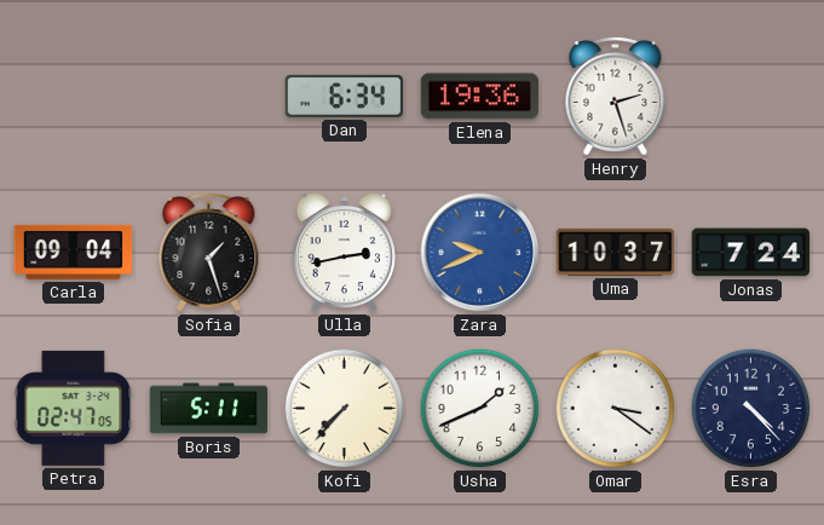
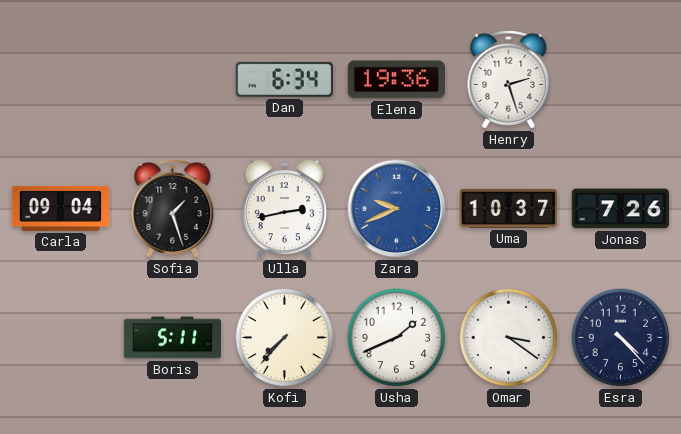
Jonas: 7:24 -> 7:26
Petra: 02:47 -> none
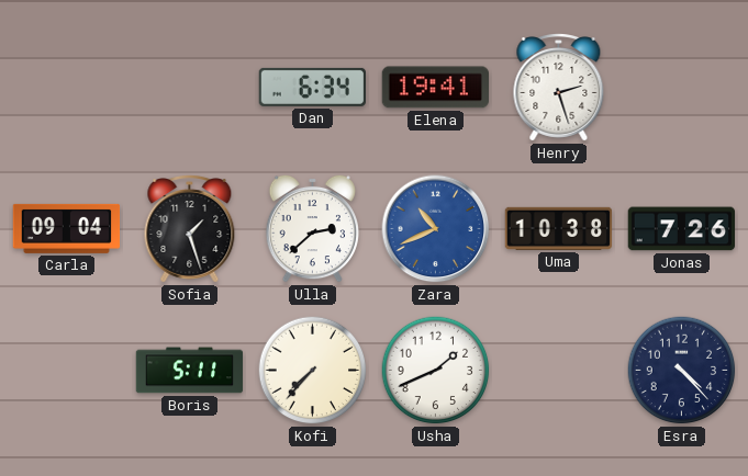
Elena: 19:36 -> 19:41
Ulla: 2:43 -> 2:38
Zara: 9:41 -> 10:41
Uma: 10:37 -> 10:38
Omar: 3:21 -> none
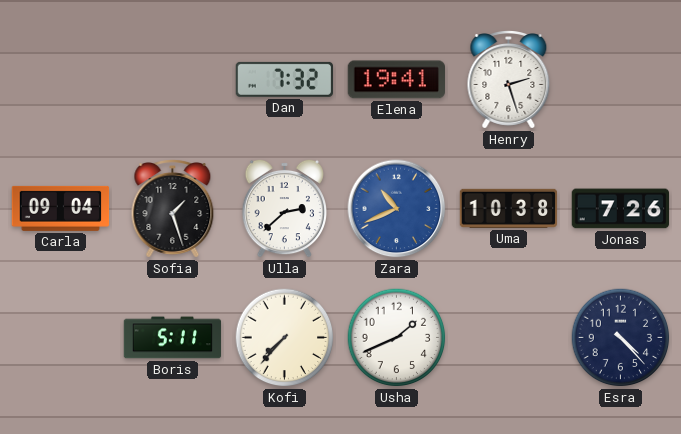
Dan: 6:34 -> 7:32
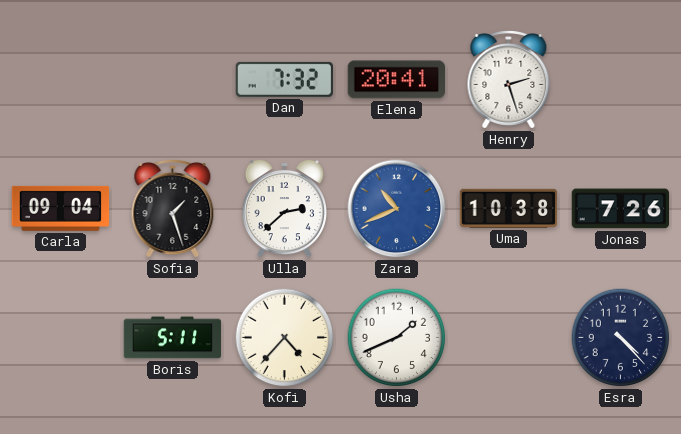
Elena: 19:41 -> 20:41
Kofi: 7:37 -> 4:37
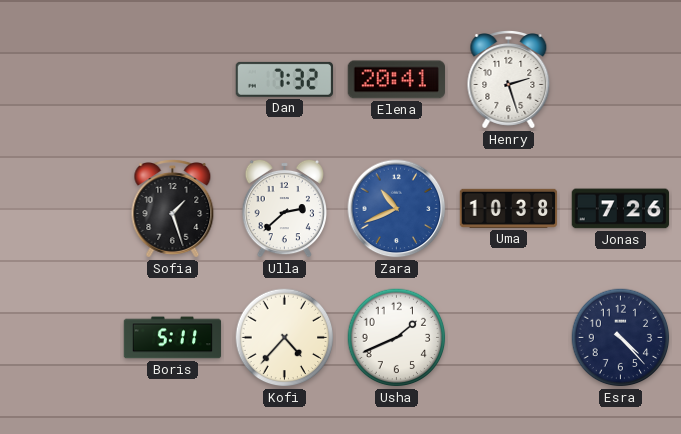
Carla: 09:04 -> none
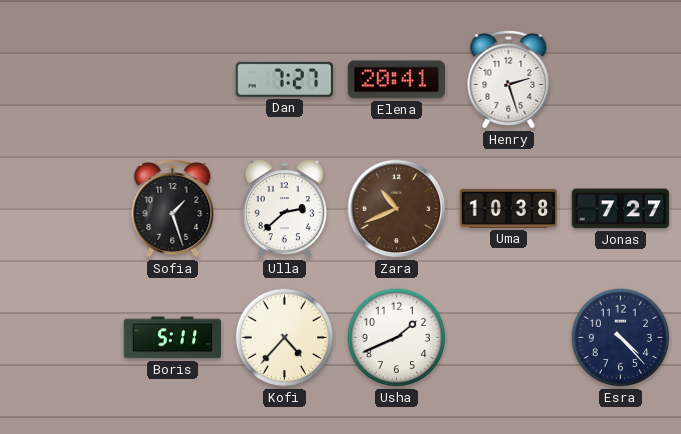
Dan: 7:32 -> 7:27
Zara dial: blue -> brown
Jonas: 7:26 -> 7:27
